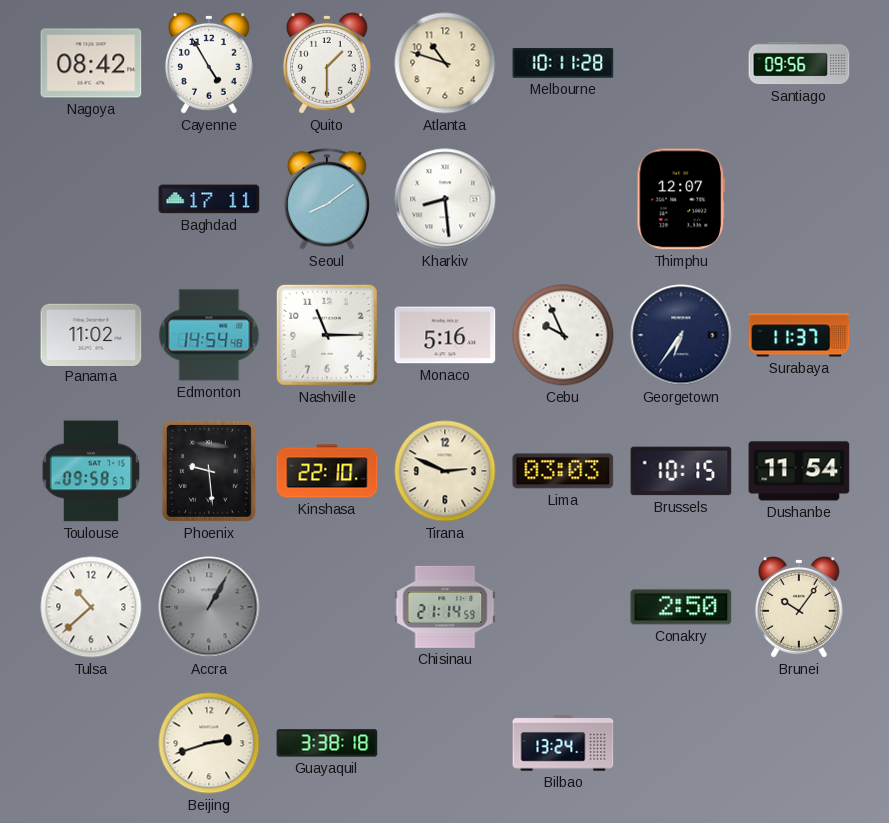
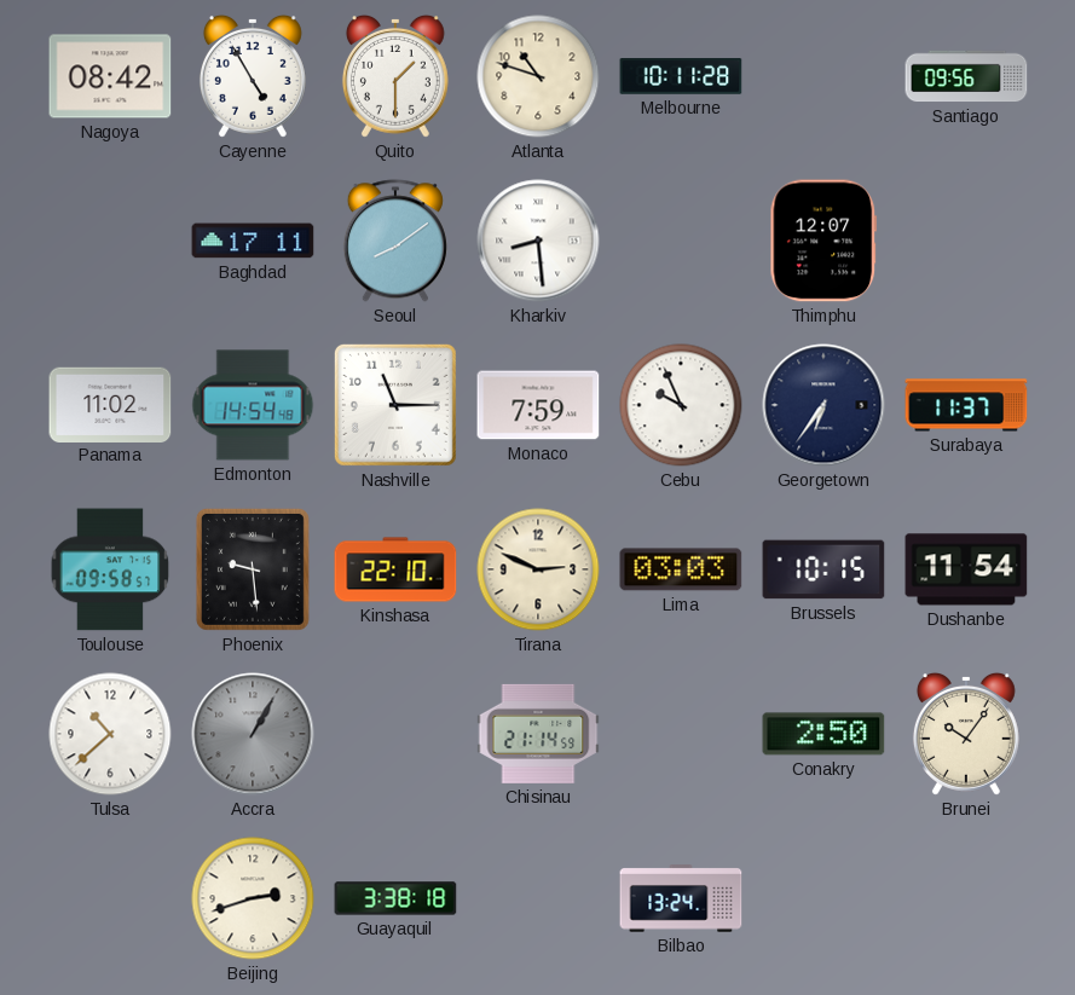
Monaco: 5:16 -> 7:59
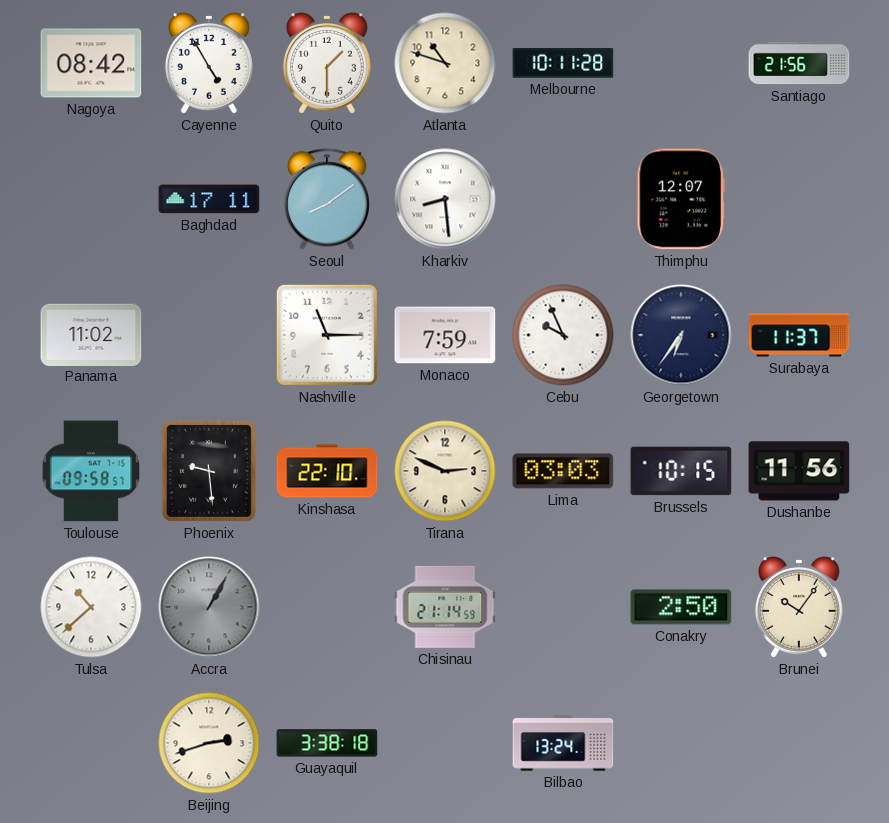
Santiago: 09:56 -> 21:56
Edmonton: 14:54 -> none
Dushanbe: 11:54 -> 11:56
